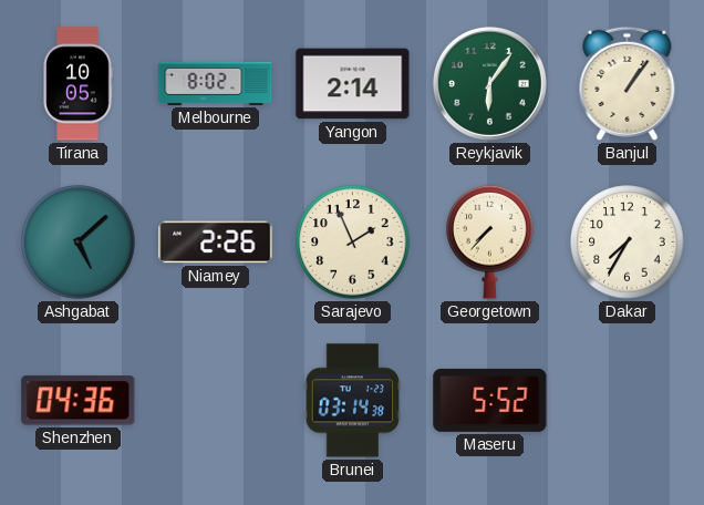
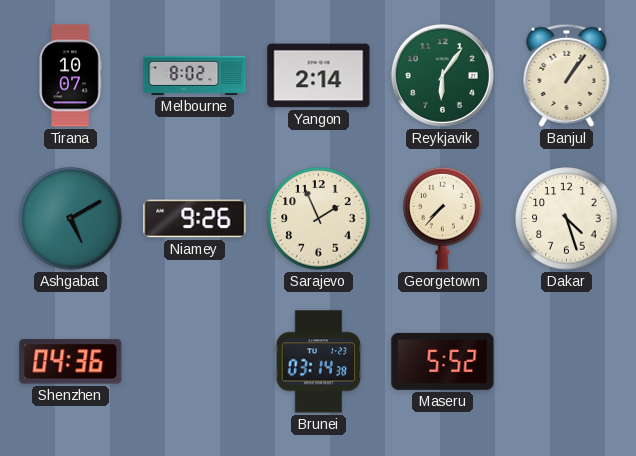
Tirana: 10:05 -> 10:07
Ashgabat: 5:08 -> 5:10
Niamey: 2:26 -> 9:26
Dakar: 7:35 -> 4:27
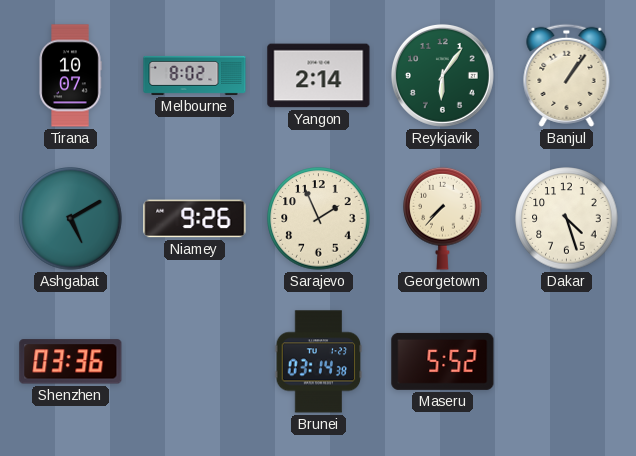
Shenzhen: 04:36 -> 03:36
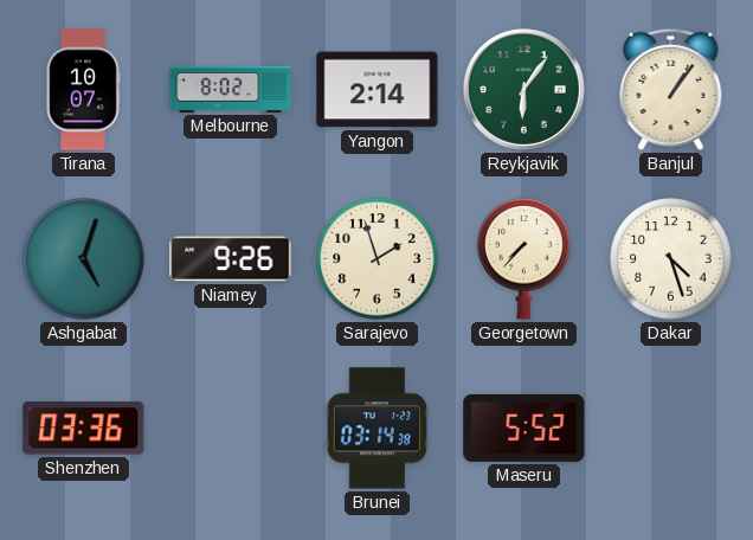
Ashgabat: 5:10 -> 5:03
Sarajevo: 1:56 -> 1:57
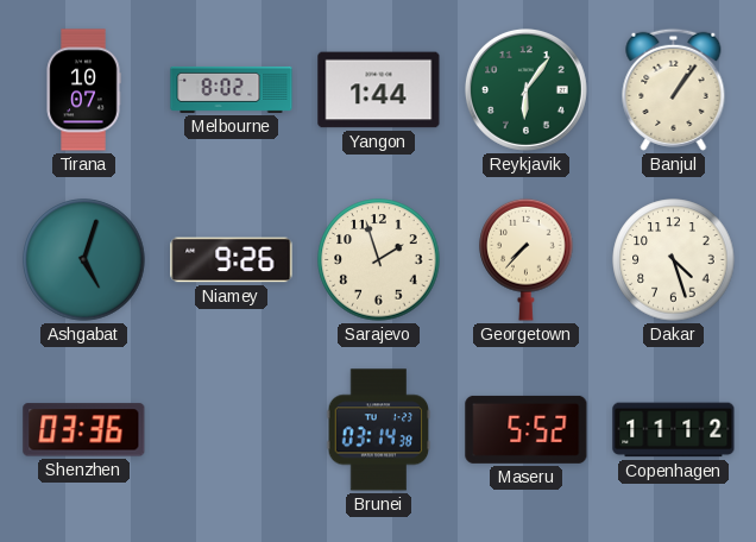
Yangon: 2:14 -> 1:44
Copenhagen: none -> 11:12
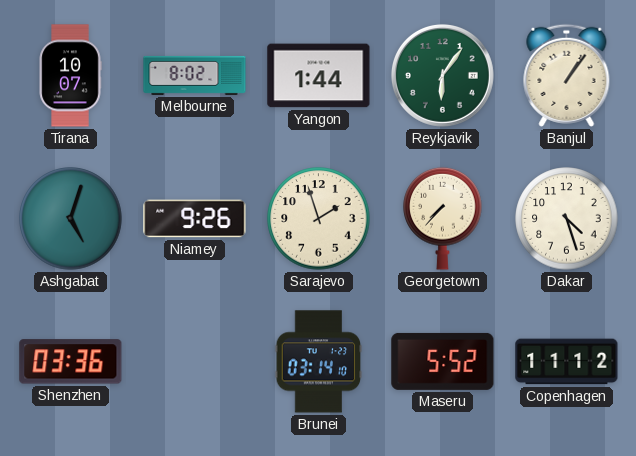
Brunei: 03:14:38 -> 03:14:10
